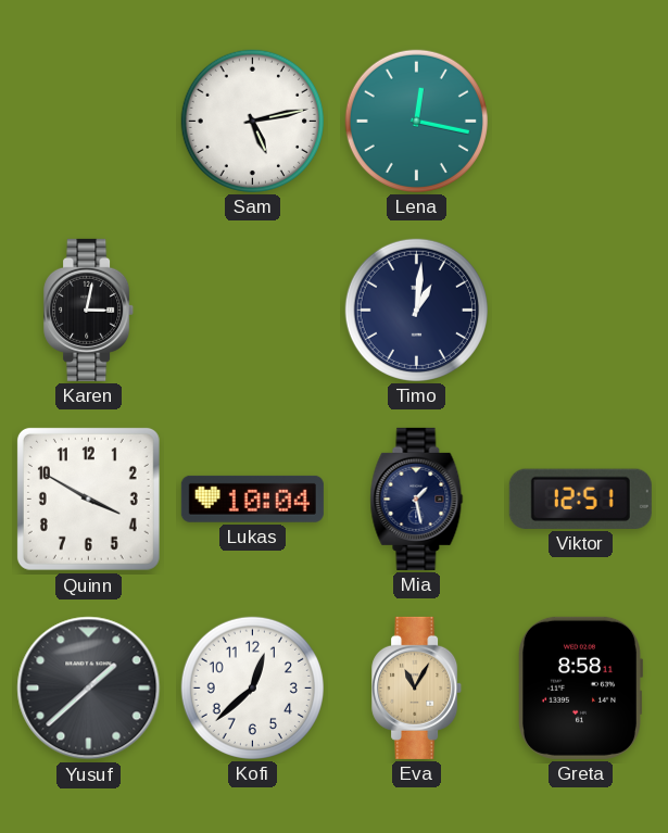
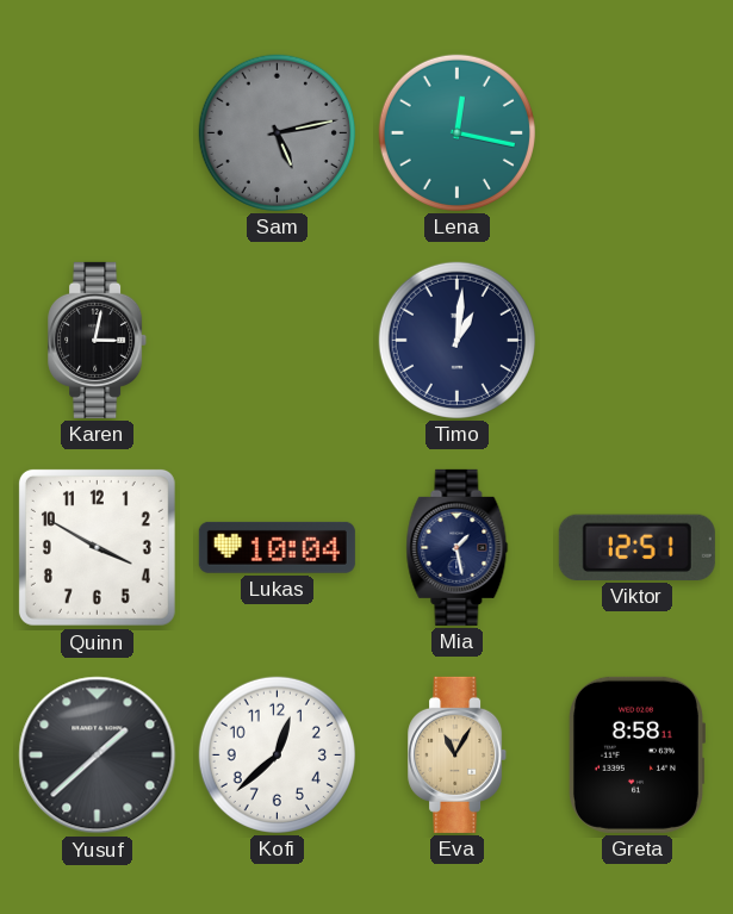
Sam dial: white -> grey
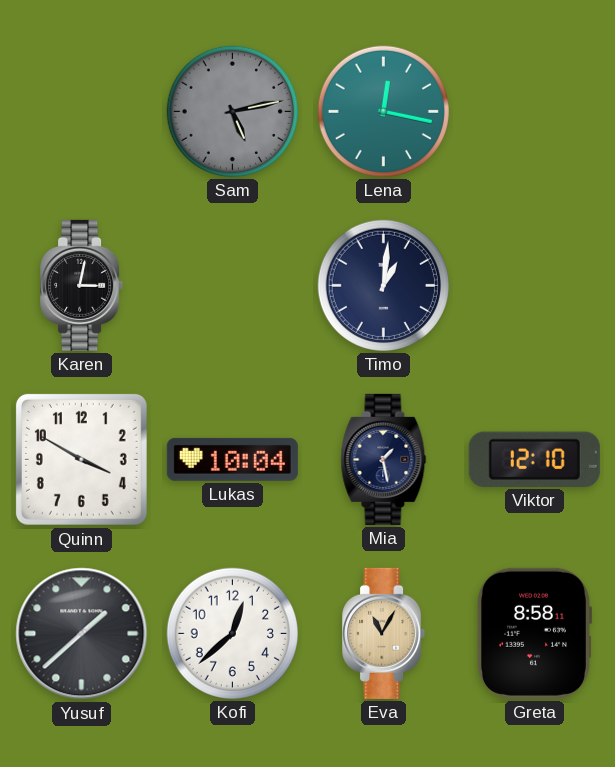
Viktor: 12:51 -> 12:10
